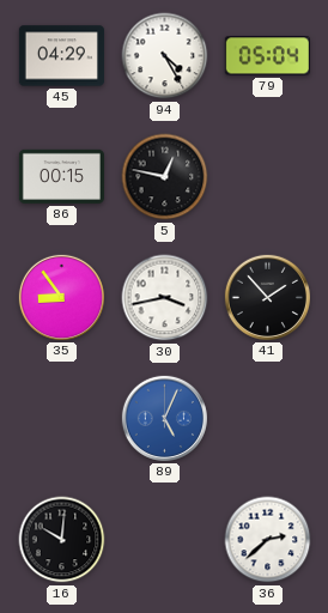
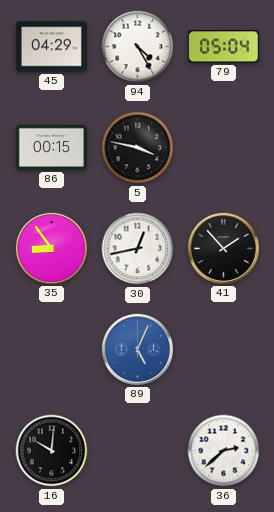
5: 12:47 -> 3:47
30: 3:43 -> 12:43
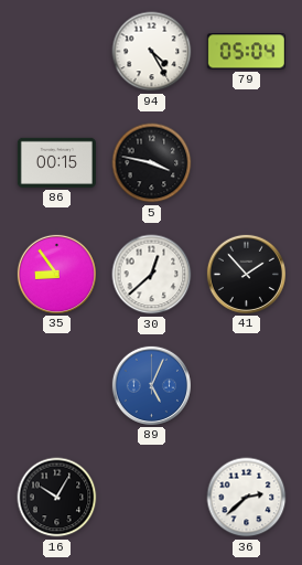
45: 04:29 -> none
30: 12:43 -> 12:38
16: 10:01 -> 10:05
